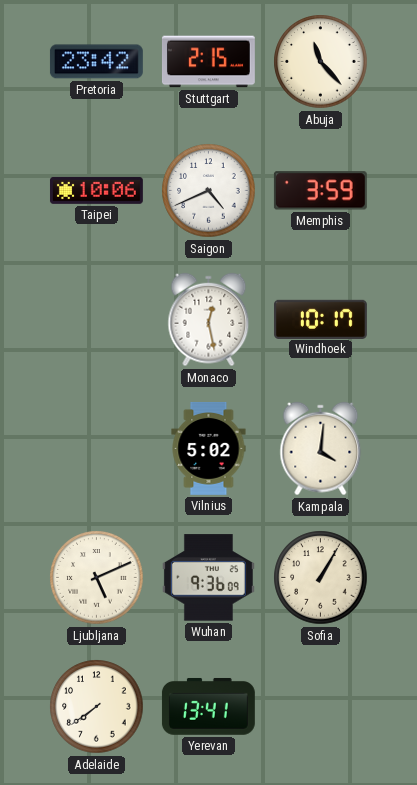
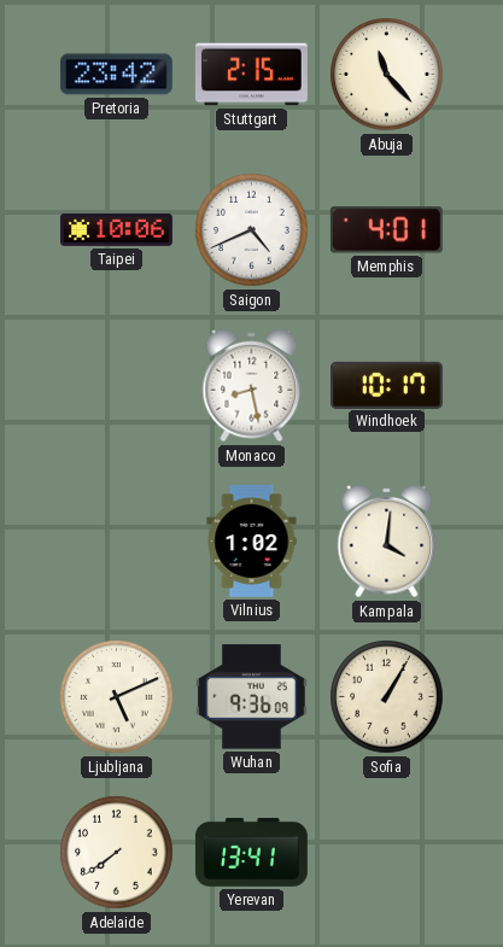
Memphis: 3:59 -> 4:01
Monaco: 12:28 -> 8:28
Vilnius: 5:02 -> 1:02
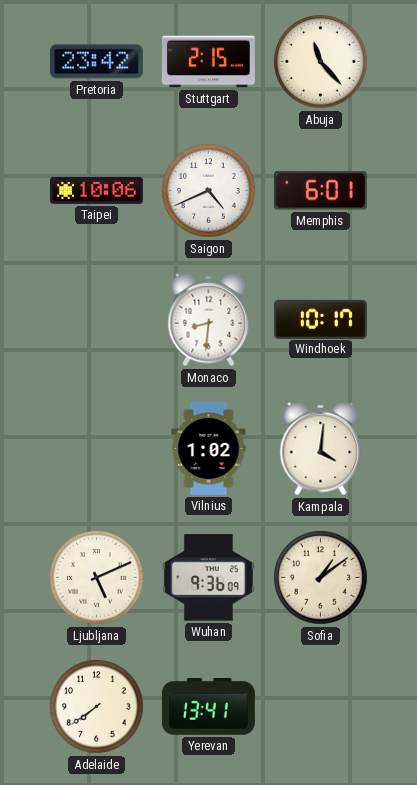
Memphis: 4:01 -> 6:01
Monaco: 8:28 -> 8:31
Sofia: 1:05 -> 1:09
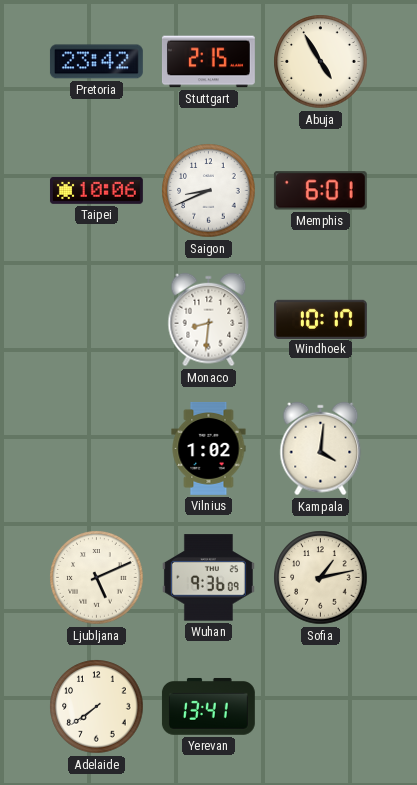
Abuja: 11:23 -> 4:55
Saigon: 4:41 -> 8:41
Sofia: 1:09 -> 1:13
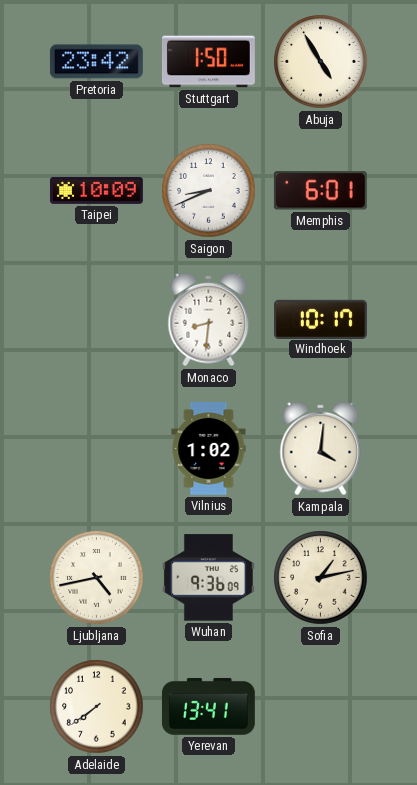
Stuttgart: 2:15 -> 1:50
Taipei: 10:06 -> 10:09
Ljubljana: 5:11 -> 4:43
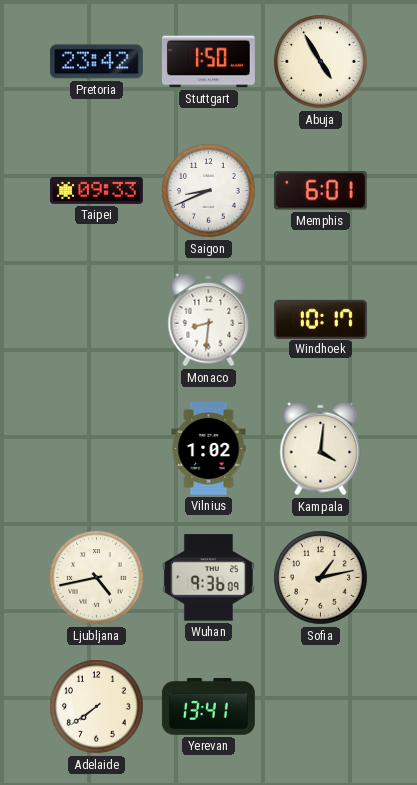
Taipei: 10:09 -> 09:33
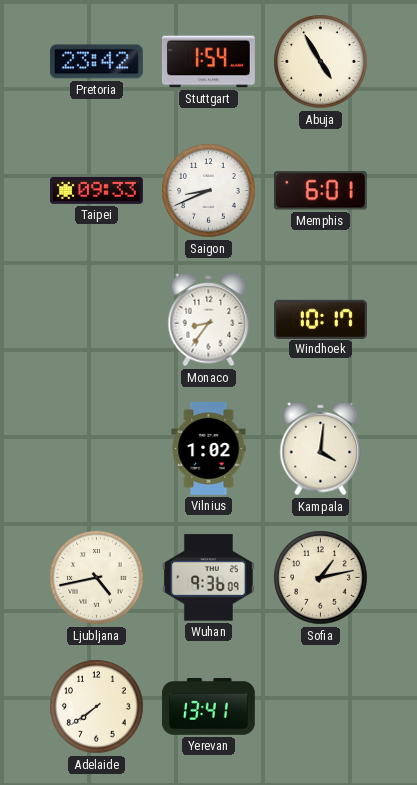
Stuttgart: 1:50 -> 1:54
Monaco: 8:31 -> 8:36
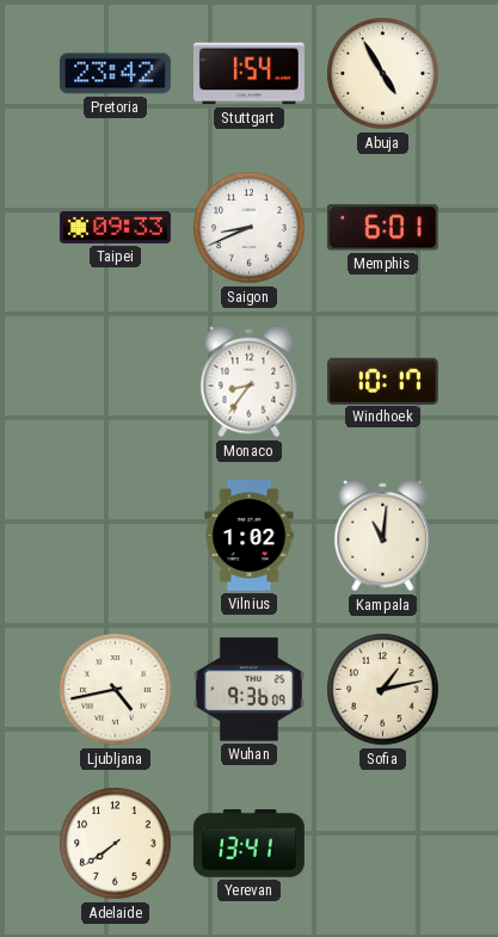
Kampala: 4:01 -> 11:01
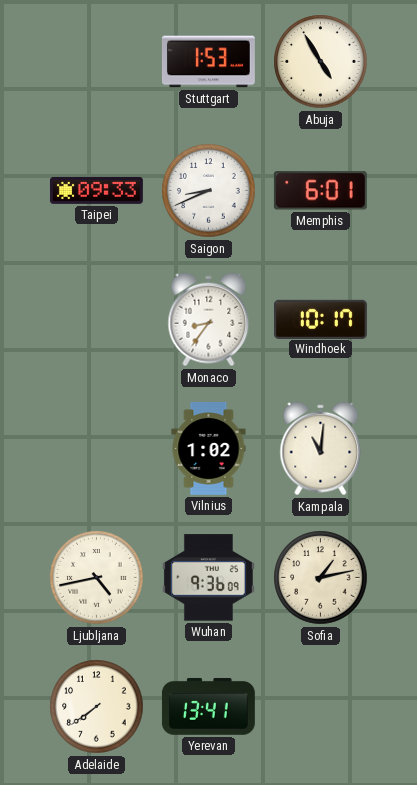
Pretoria: 23:42 -> none
Stuttgart: 1:54 -> 1:53
